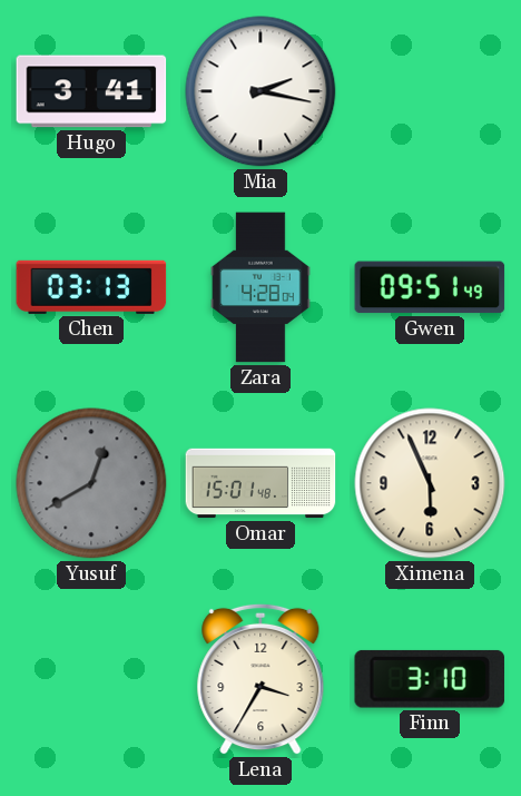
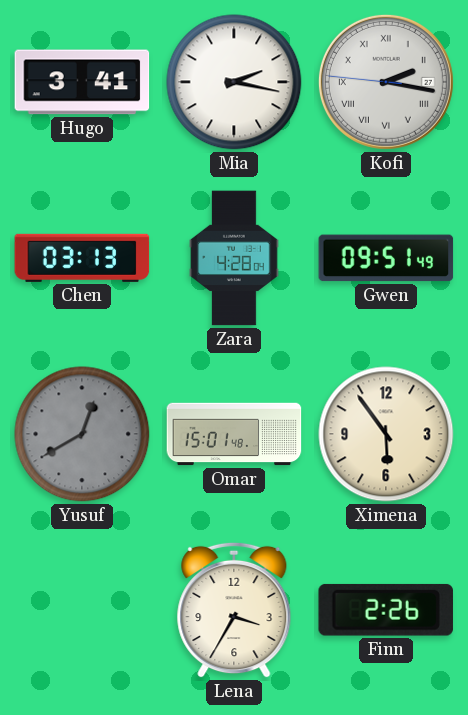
Kofi: none -> 2:16
Ximena: 5:56 -> 5:54
Finn: 3:10 -> 2:26
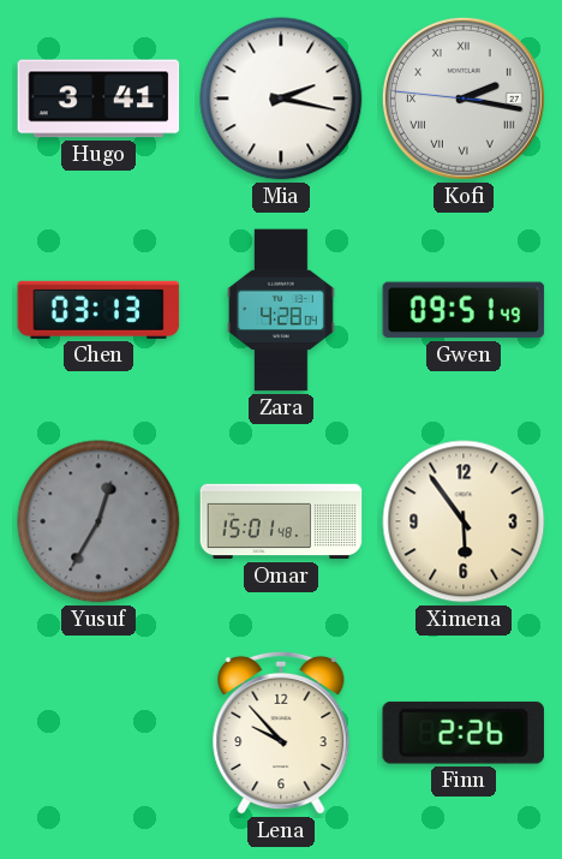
Yusuf: 12:40 -> 12:35
Lena: 3:35 -> 9:53
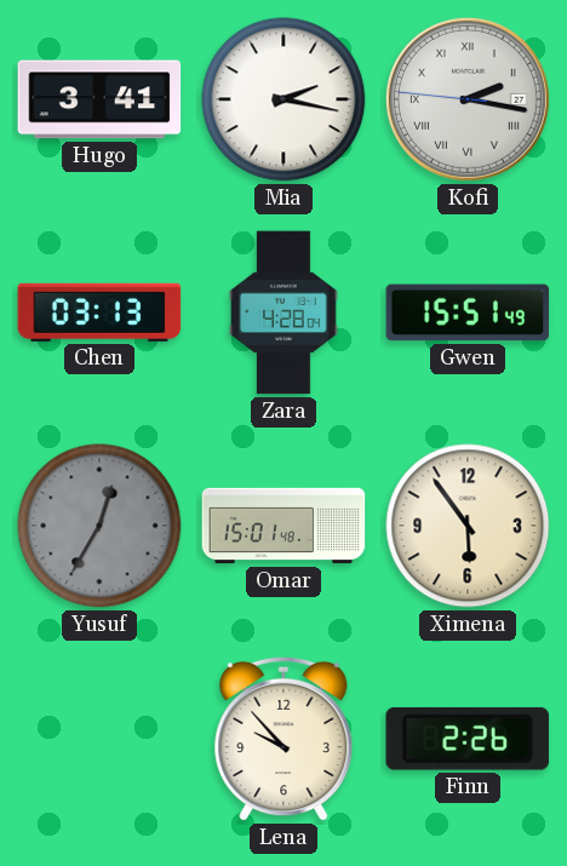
Gwen: 09:51 -> 15:51
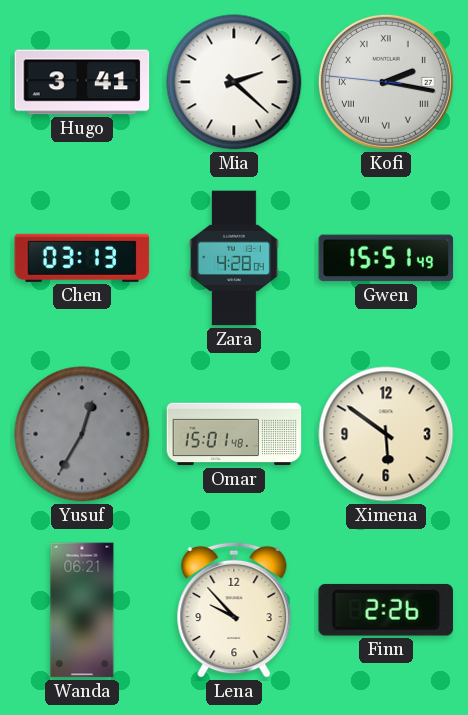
Mia: 2:17 -> 2:22
Ximena: 5:54 -> 5:51
Wanda: none -> 06:21
